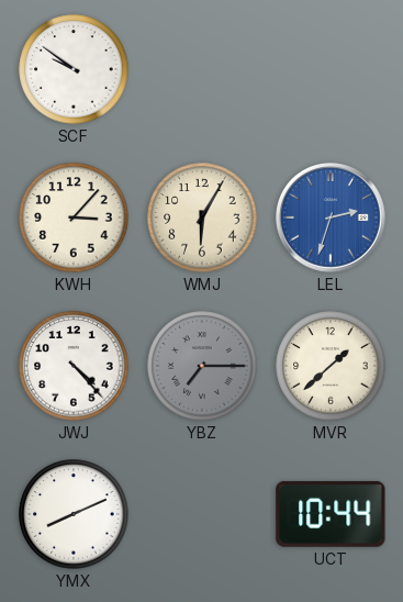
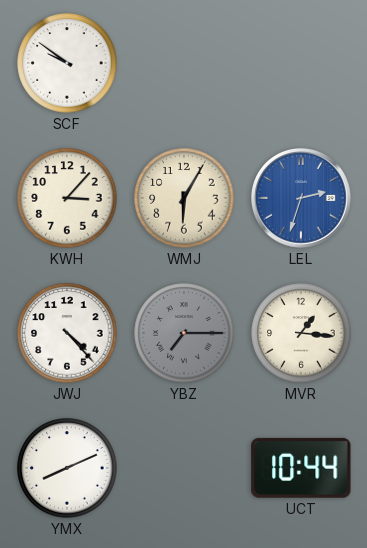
MVR: 1:38 -> 1:16
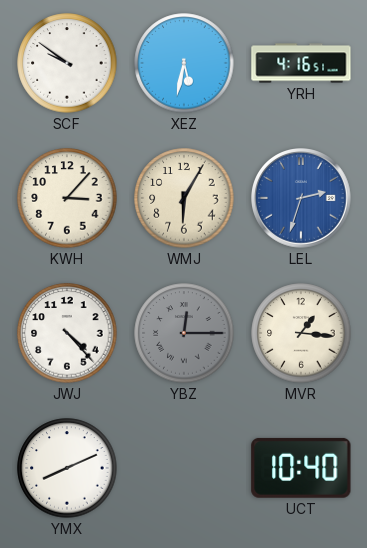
XEZ: none -> 5:32
YRH: none -> 4:16
YBZ: 7:15 -> 12:15
UCT: 10:44 -> 10:40
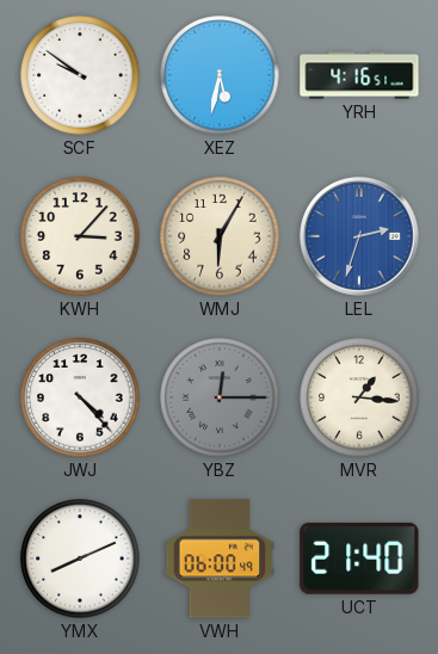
VWH: none -> 06:00
UCT: 10:40 -> 21:40
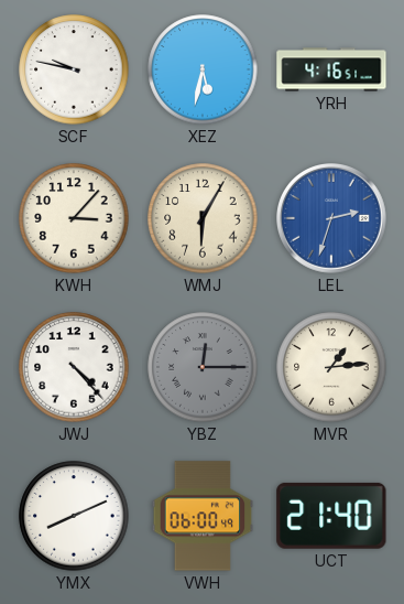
SCF: 9:51 -> 9:47
MVR: 1:16 -> 1:14
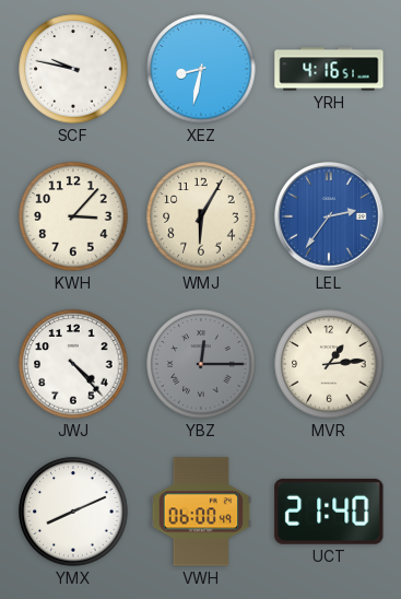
XEZ: 5:32 -> 8:32
LEL: 2:33 -> 2:36
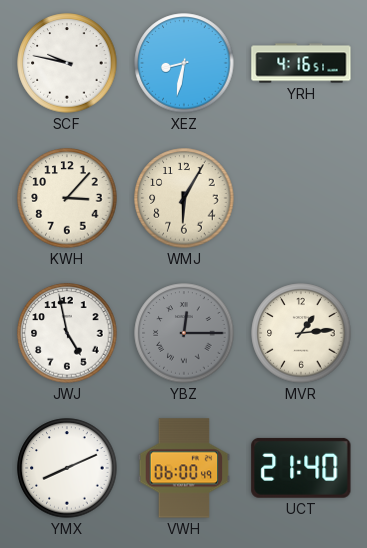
LEL: 2:36 -> none
JWJ: 4:23 -> 4:58
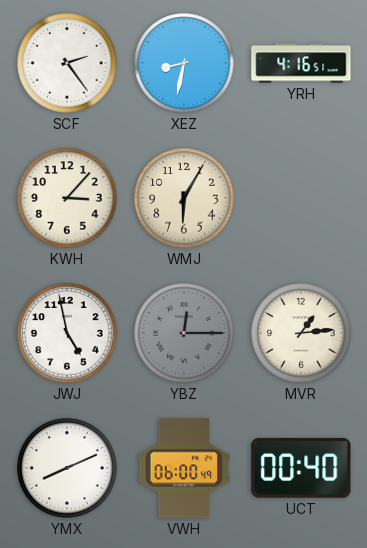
SCF: 9:47 -> 2:24
UCT: 21:40 -> 00:40
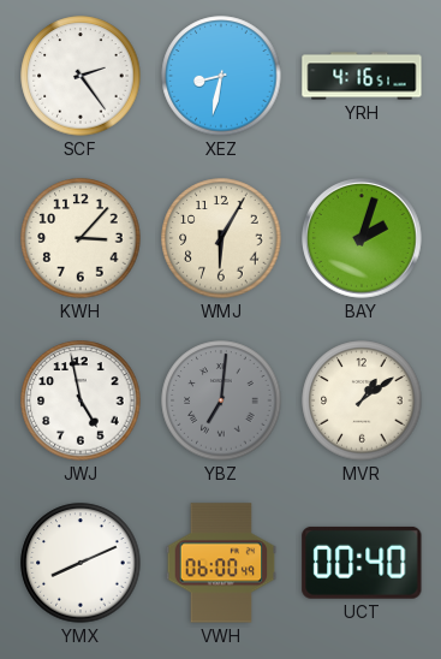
BAY: none -> 2:03
YBZ: 12:15 -> 7:01
MVR: 1:14 -> 1:09
